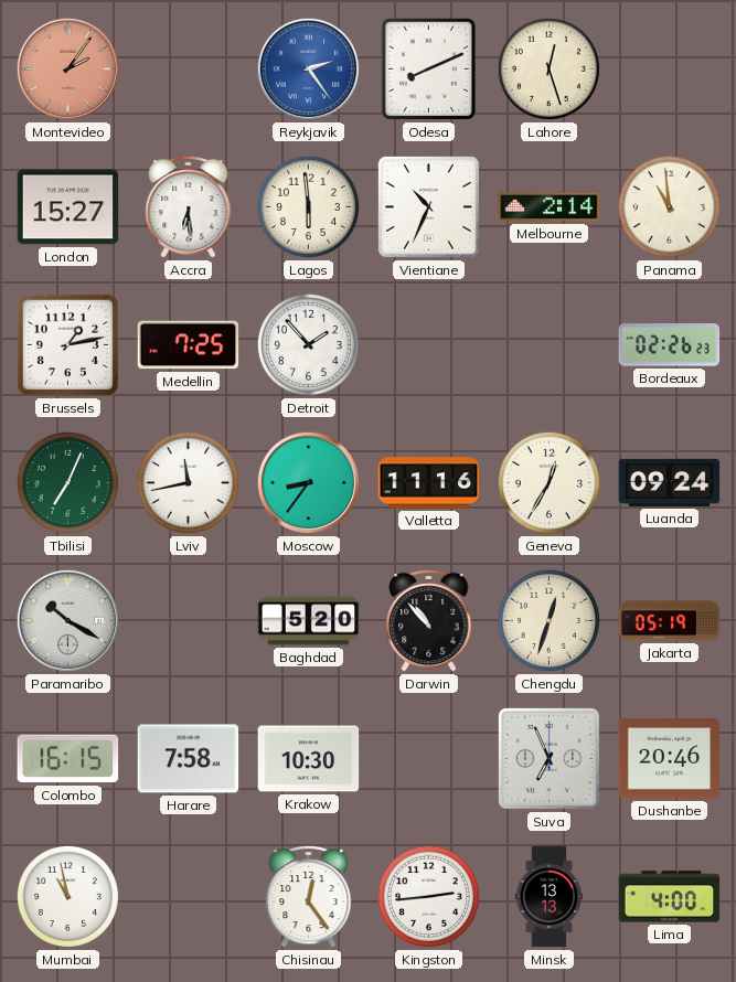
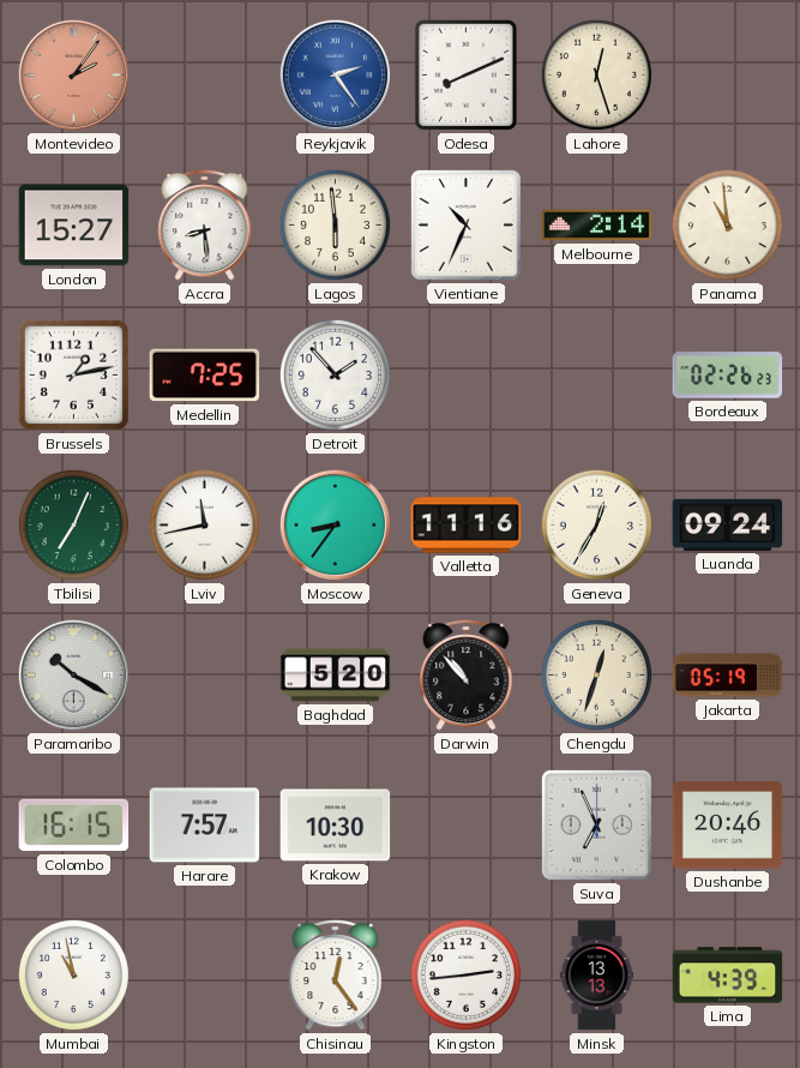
Accra: 6:29 -> 8:29
Harare: 7:58 -> 7:57
Lima: 4:00 -> 4:39
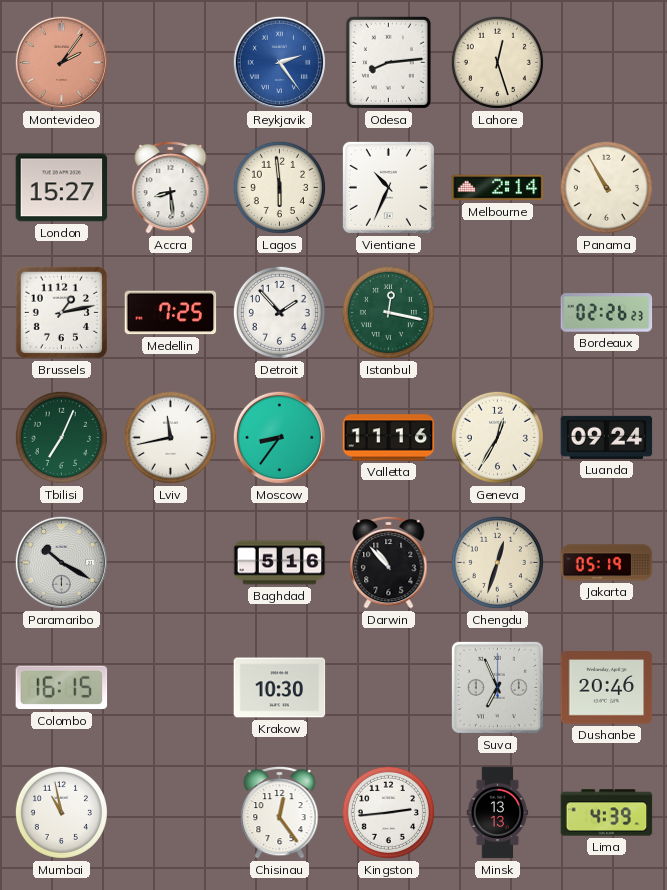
Odesa: 8:11 -> 8:14
Panama: 10:59 -> 10:55
Istanbul: none -> 12:17
Baghdad: 5:20 -> 5:16
Harare: 7:57 -> none
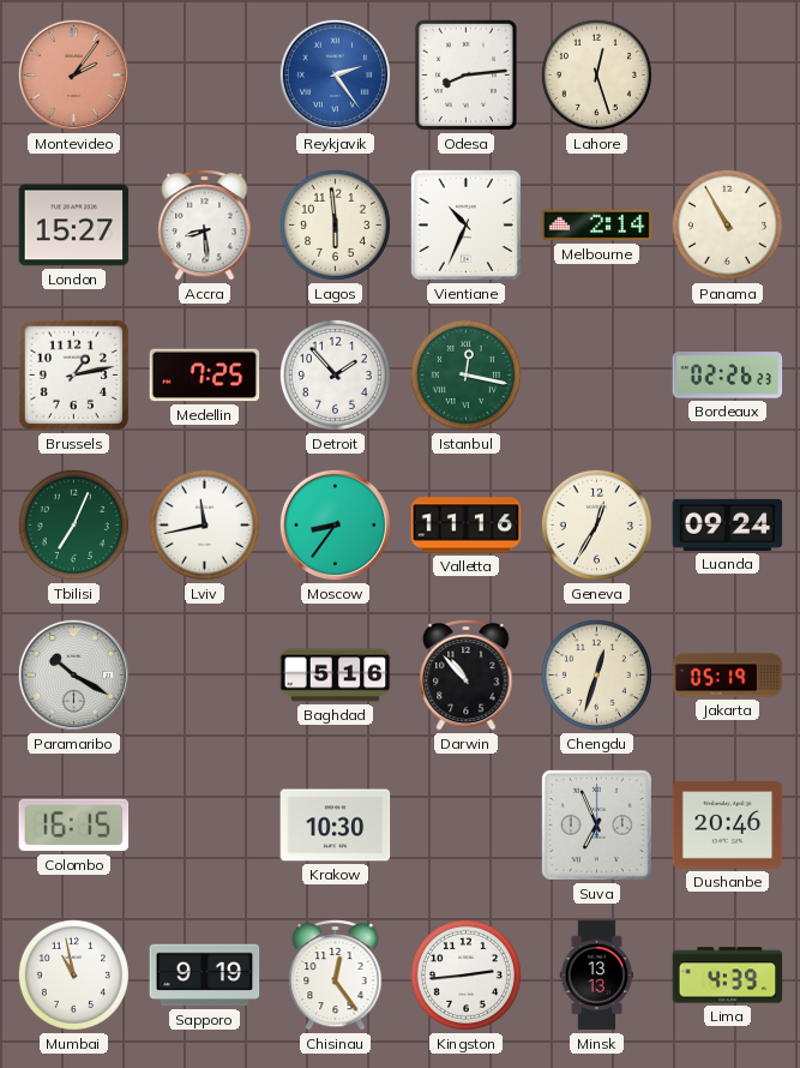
Sapporo: none -> 9:19
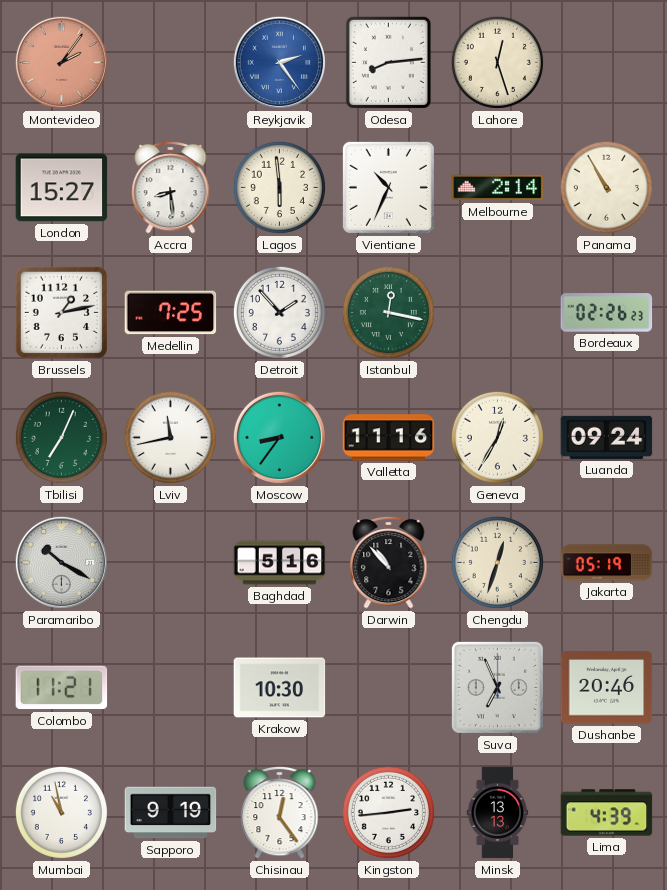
Colombo: 16:15 -> 11:21
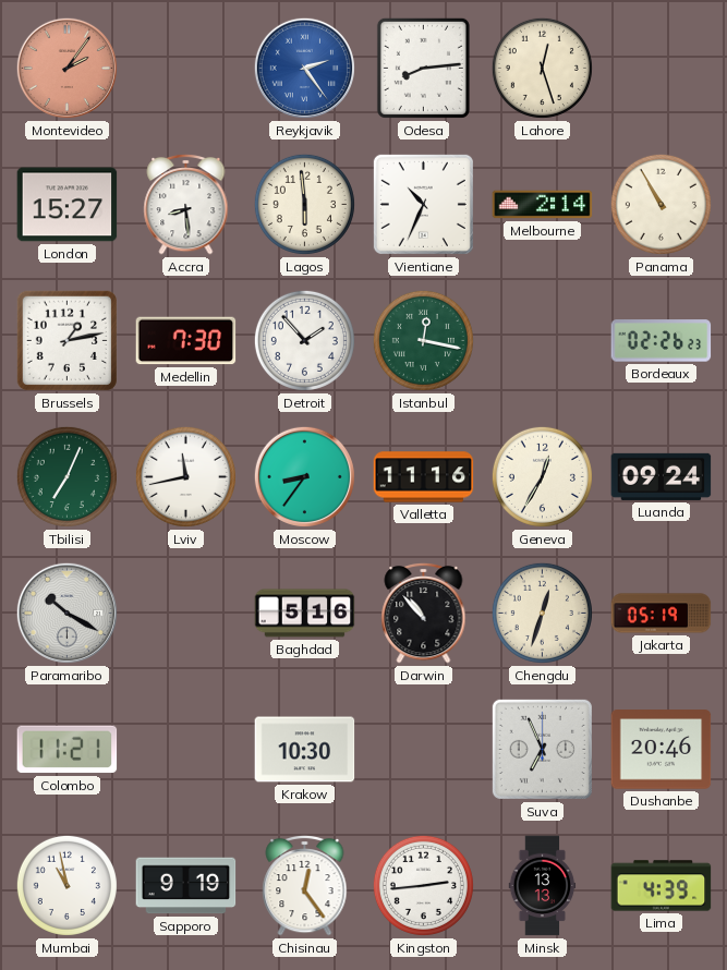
Medellin: 7:25 -> 7:30
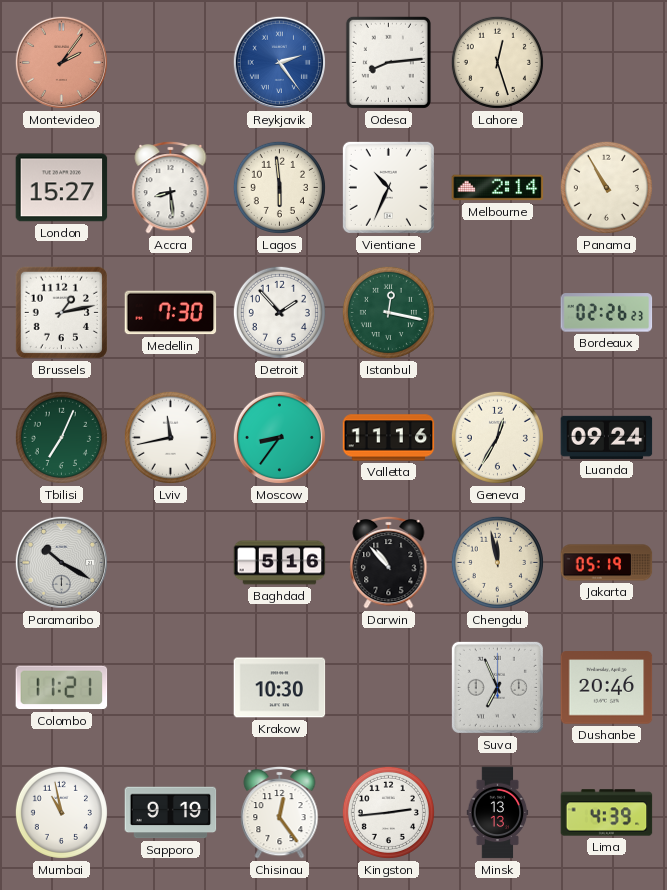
Chengdu: 12:33 -> 11:58
